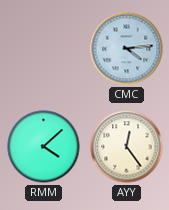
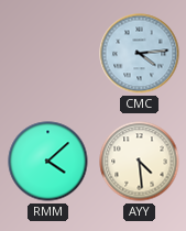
AYY: 12:24 -> 4:29
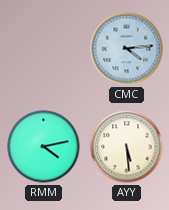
RMM: 4:08 -> 4:13
AYY: 4:29 -> 5:29
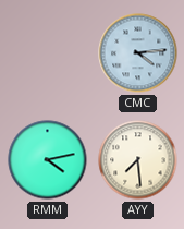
AYY: 5:29 -> 7:29
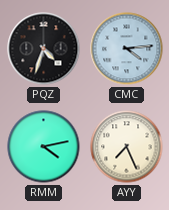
PQZ: none -> 4:33
AYY: 7:29 -> 7:26
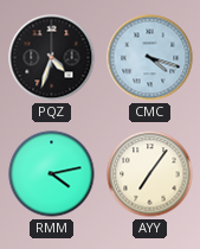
CMC: 4:14 -> 4:18
AYY: 7:26 -> 7:06
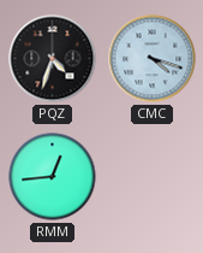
RMM: 4:13 -> 12:44
AYY: 7:06 -> none
